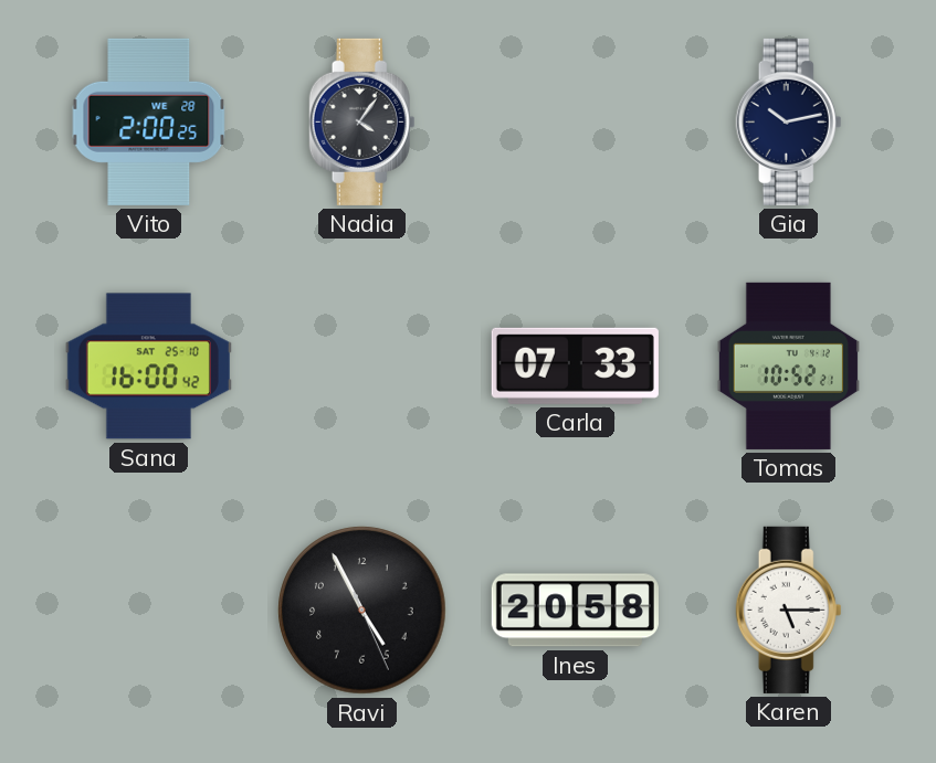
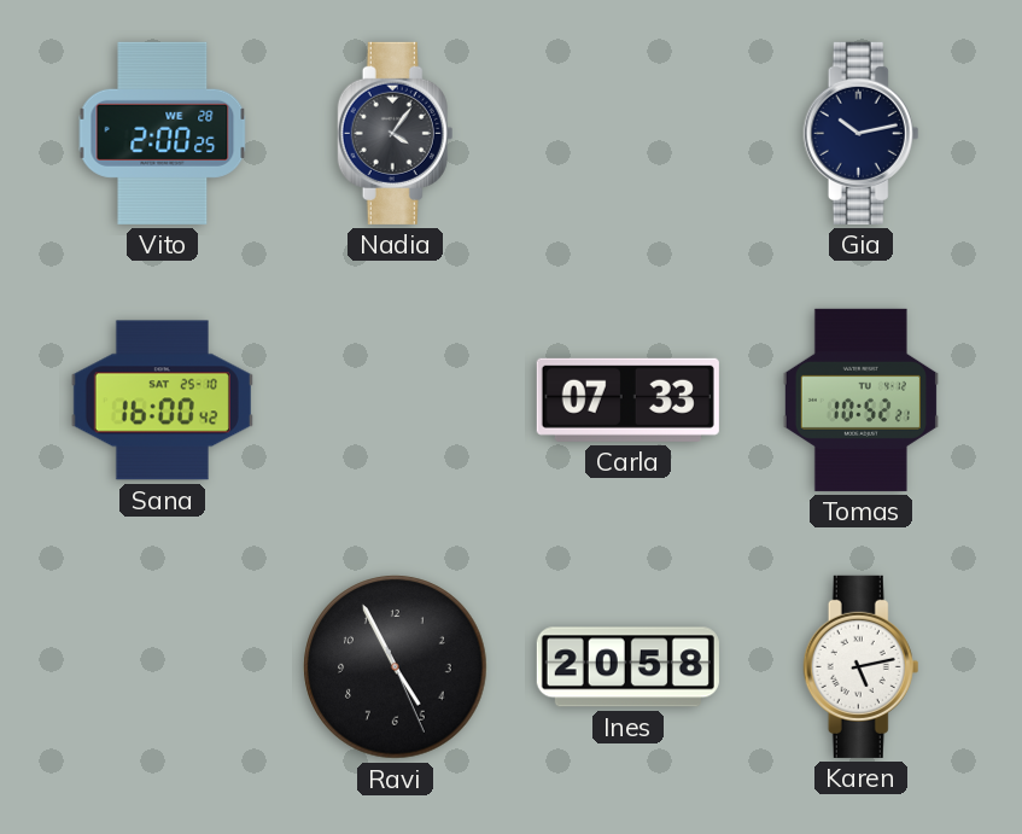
Karen: 5:15 -> 5:13
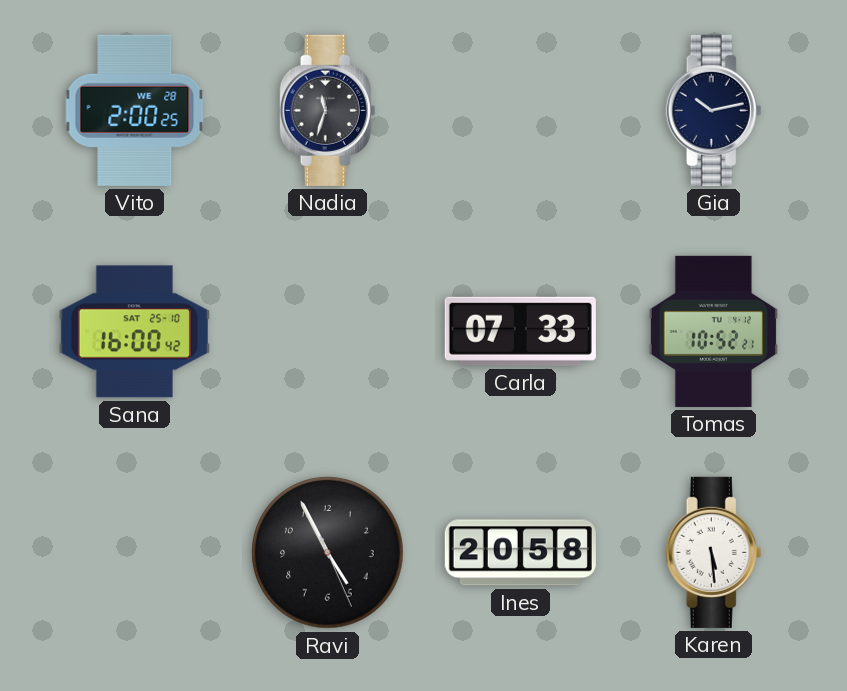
Nadia: 4:06 -> 11:33
Karen: 5:13 -> 5:29
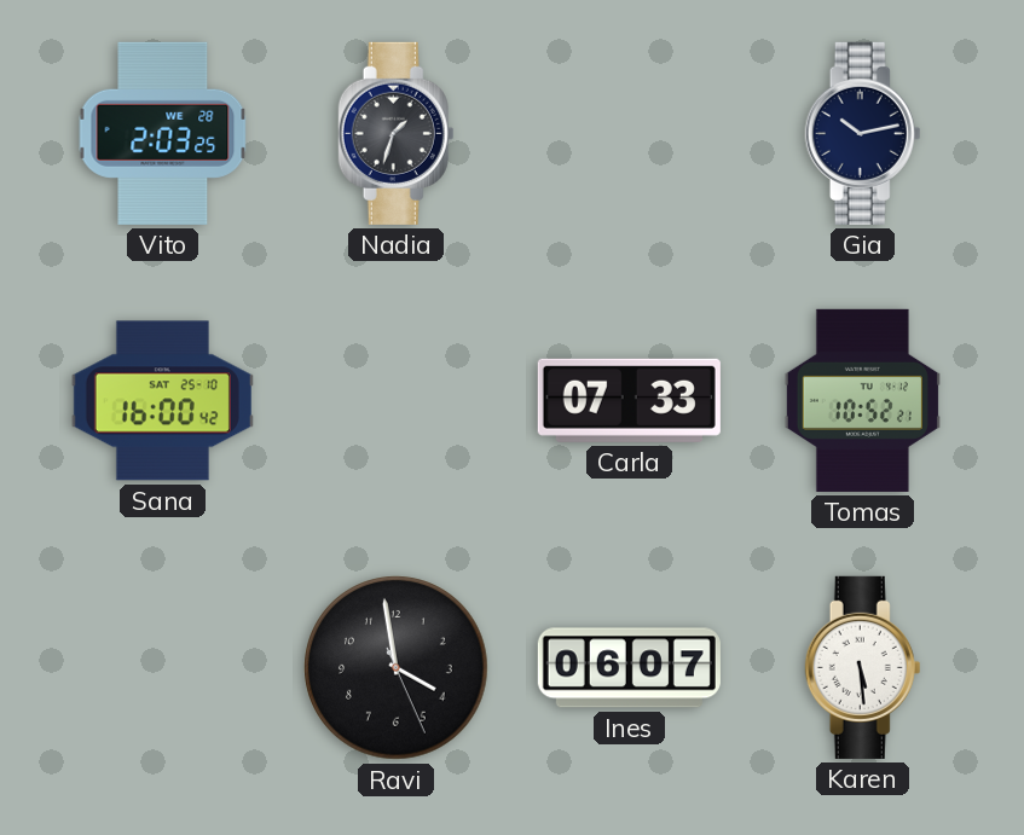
Vito: 2:00 -> 2:03
Nadia: 11:33 -> 1:33
Ravi: 4:55 -> 3:58
Ines: 20:58 -> 06:07
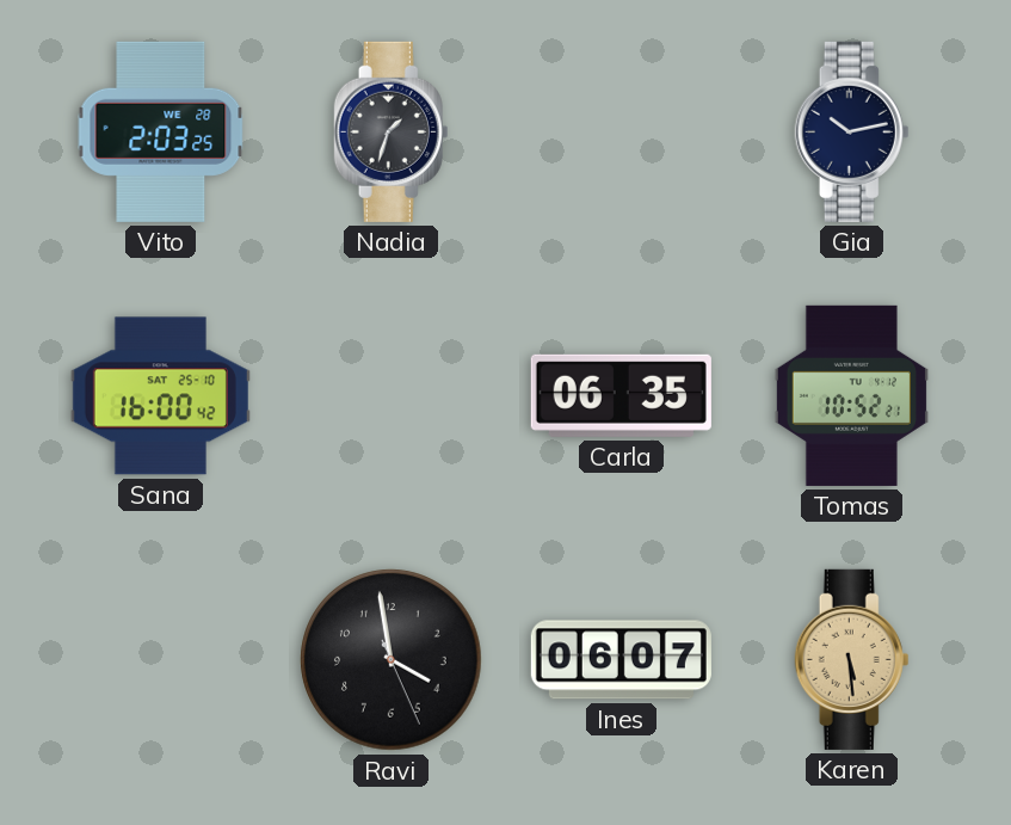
Carla: 07:33 -> 06:35
Karen dial: white -> champagne
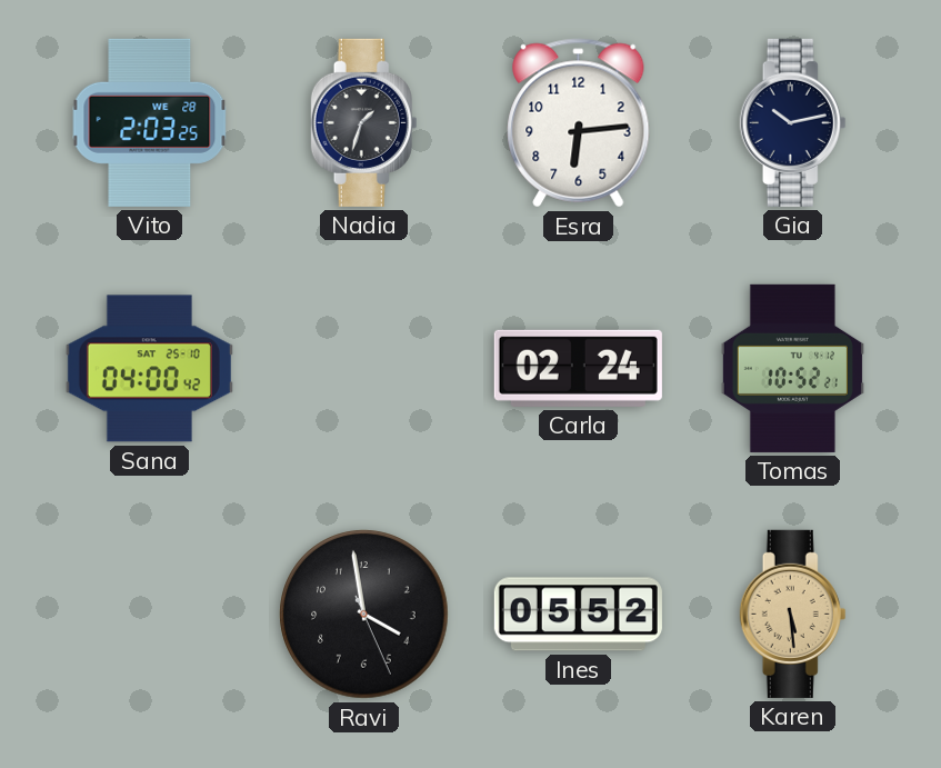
Esra: none -> 6:14
Sana: 16:00 -> 04:00
Carla: 06:35 -> 02:24
Ines: 06:07 -> 05:52
